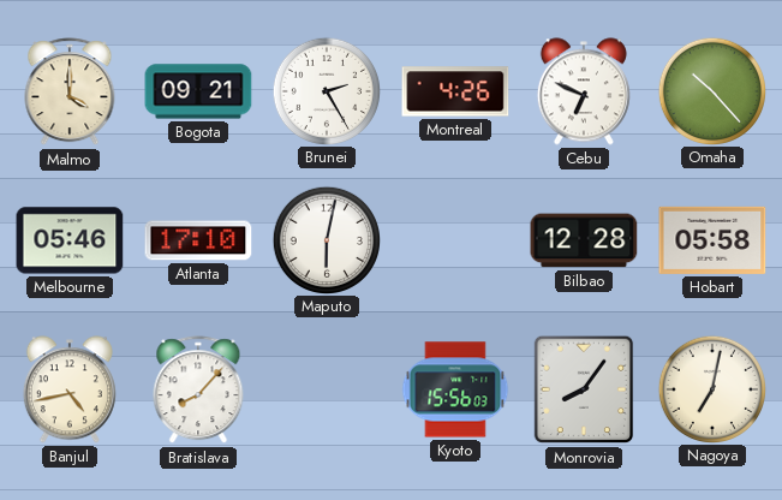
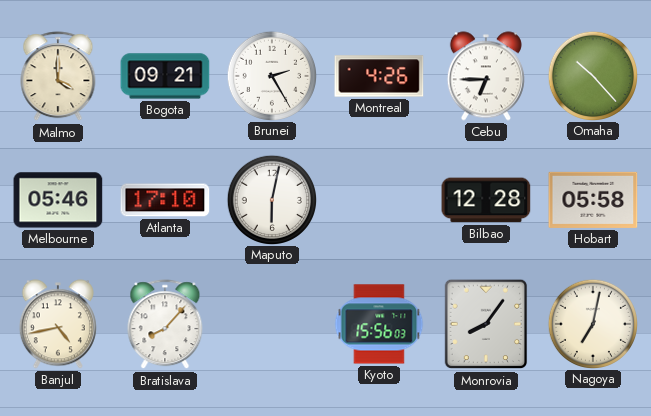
Cebu: 6:49 -> 6:45
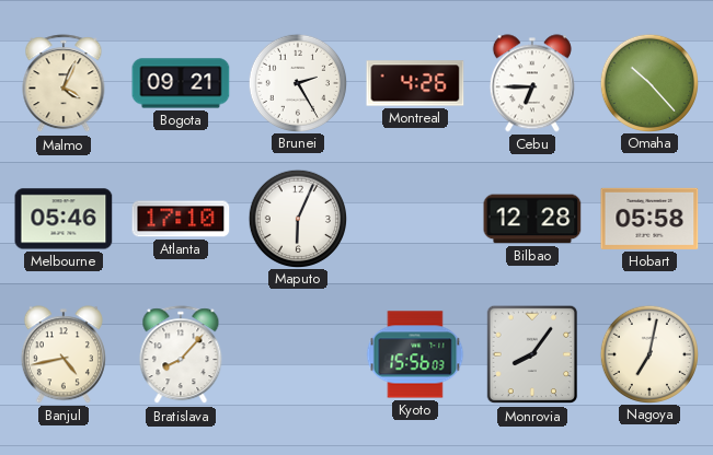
Malmo: 4:00 -> 4:04
Maputo: 6:02 -> 6:04
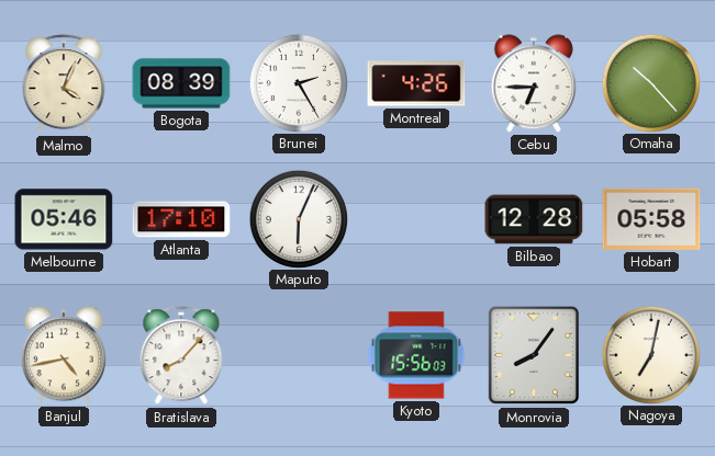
Bogota: 09:21 -> 08:39
